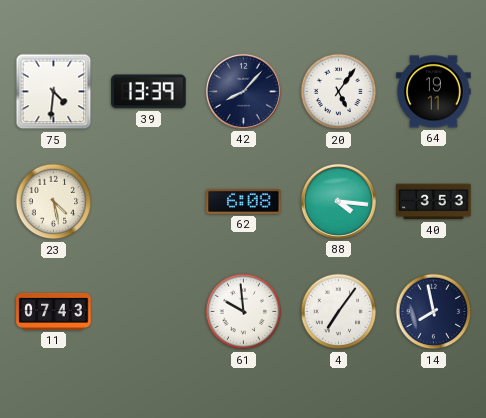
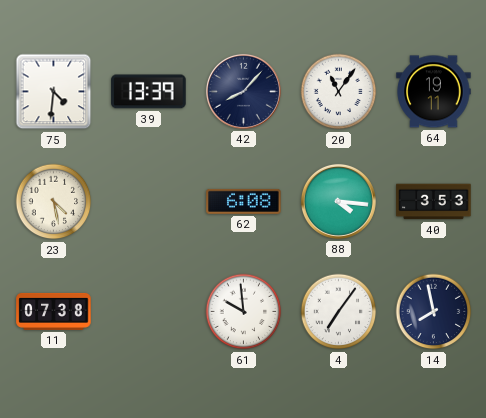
20: 5:06 -> 11:06
11: 07:43 -> 07:38
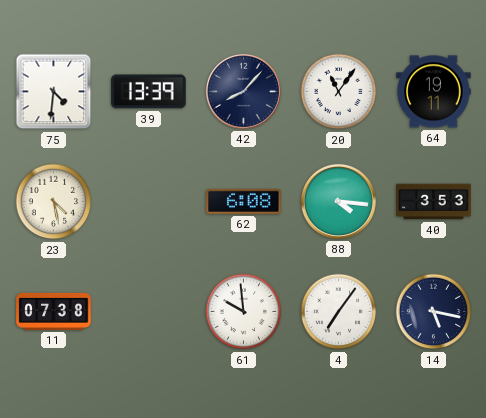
14: 7:58 -> 5:17
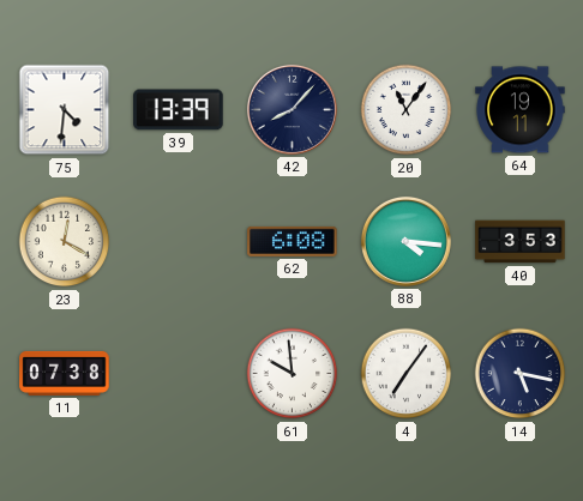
23: 4:28 -> 12:20
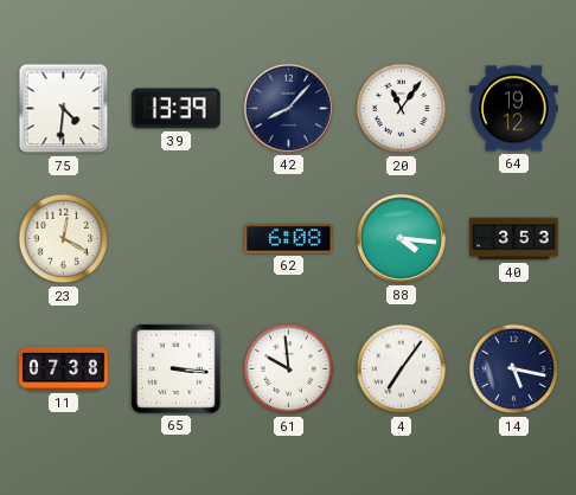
64: 19:11 -> 19:12
65: none -> 3:16
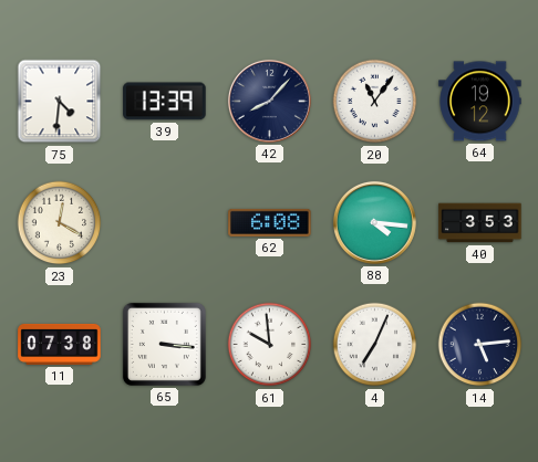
4: 7:06 -> 7:04
14: 5:17 -> 5:14
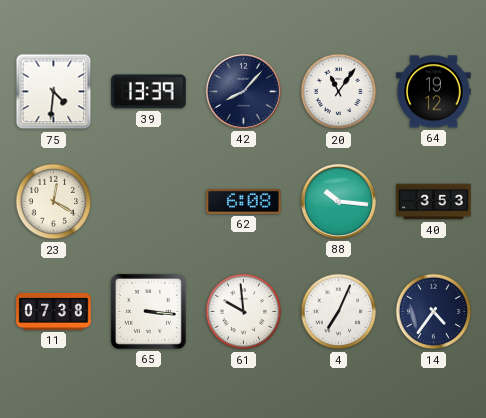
88: 4:16 -> 10:16
14: 5:14 -> 4:36
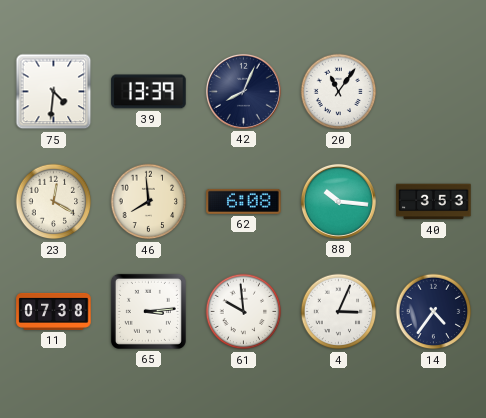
42: 8:07 -> 8:04
64: 19:12 -> none
46: none -> 7:59
65: 3:16 -> 3:14
4: 7:04 -> 3:04
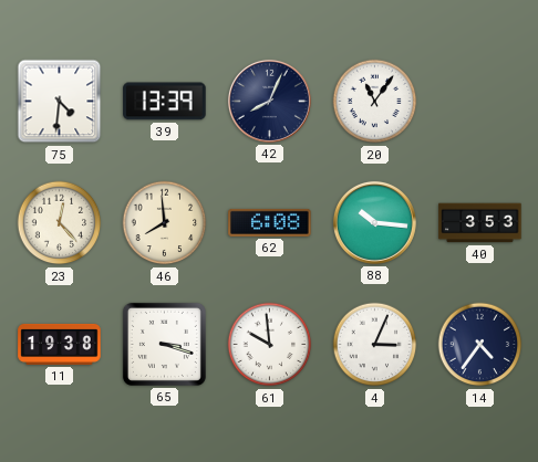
23: 12:20 -> 12:23
11: 07:38 -> 19:38
65: 3:14 -> 3:18
